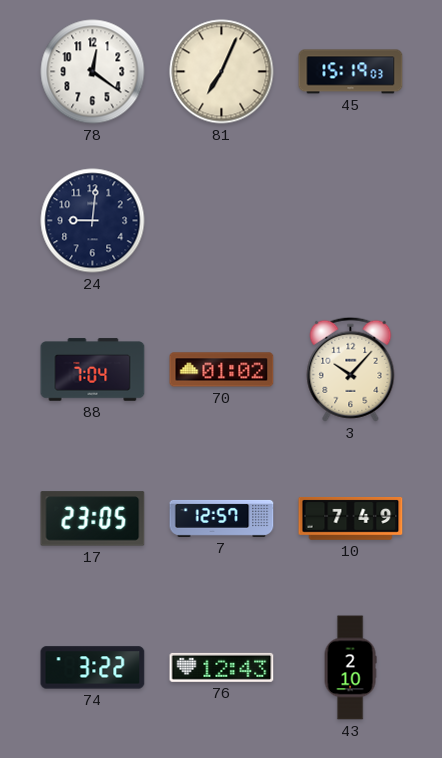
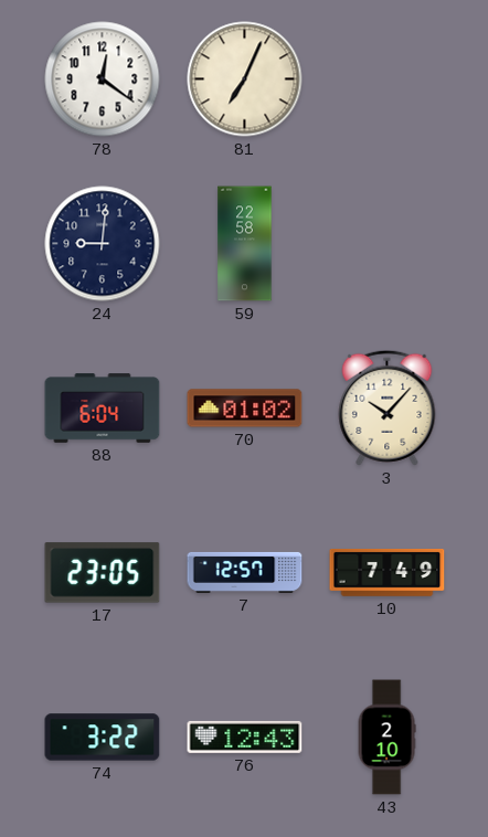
45: 15:19 -> none
59: none -> 22:58
88: 7:04 -> 6:04
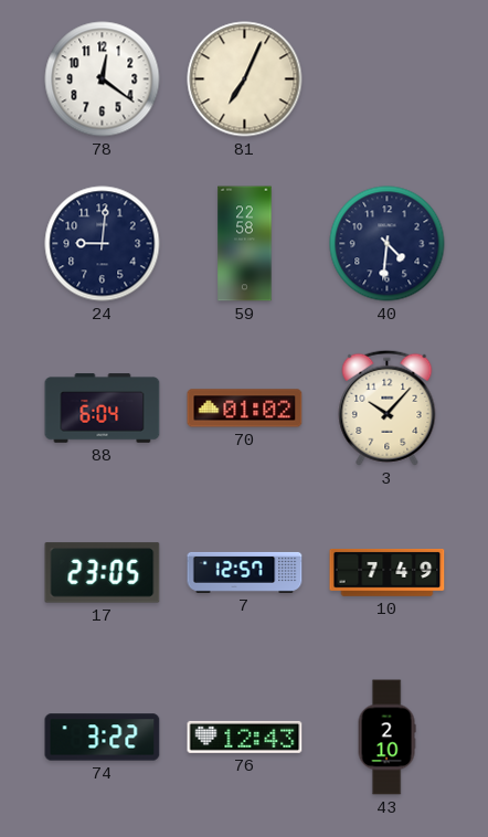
40: none -> 4:31
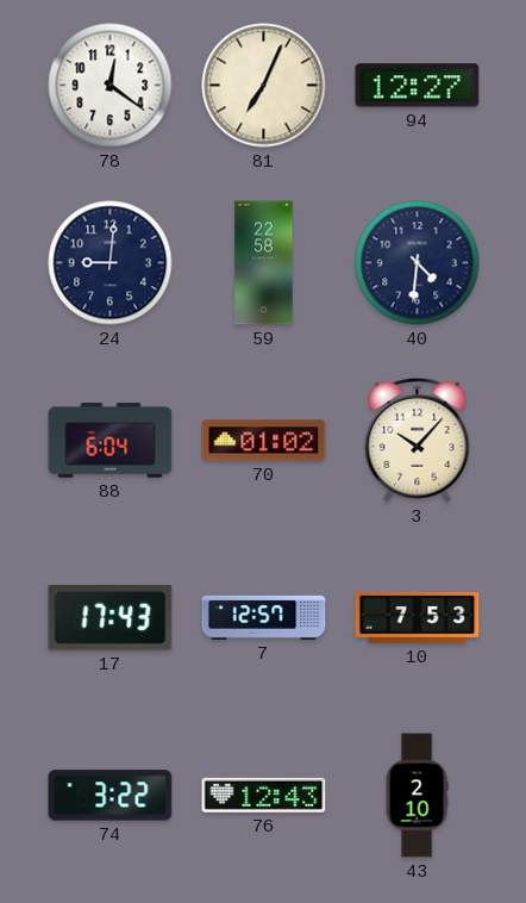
94: none -> 12:27
17: 23:05 -> 17:43
10: 7:49 -> 7:53
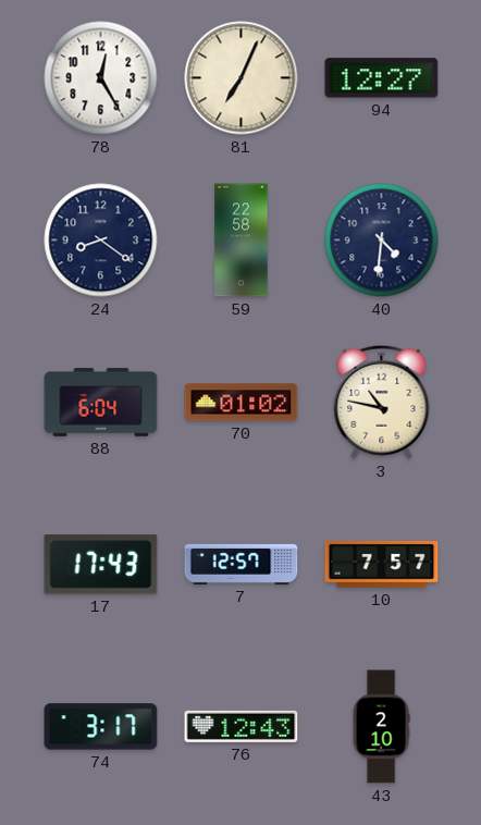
78: 12:21 -> 12:25
24: 9:01 -> 8:21
3: 10:07 -> 10:47
10: 7:53 -> 7:57
74: 3:22 -> 3:17
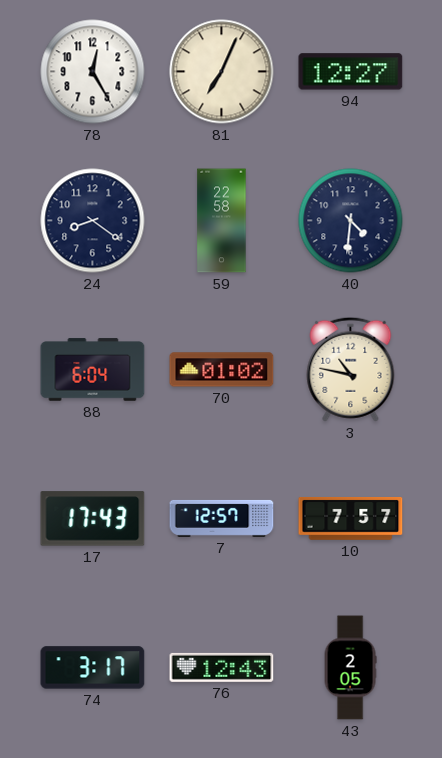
43: 2:10 -> 2:05
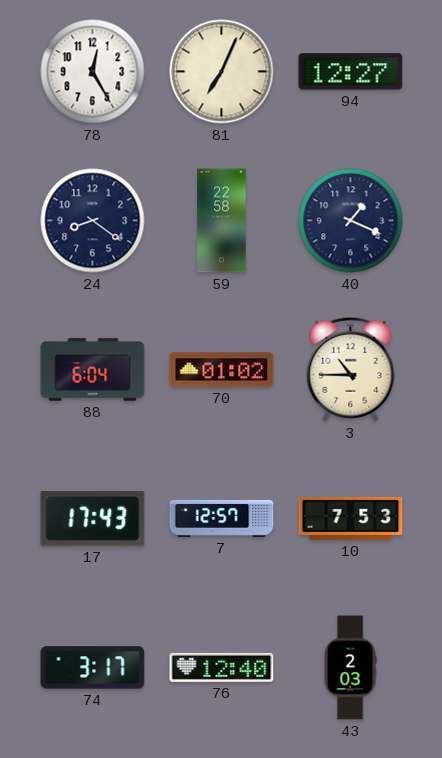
40: 4:31 -> 1:19
3: 10:47 -> 10:45
10: 7:57 -> 7:53
76: 12:43 -> 12:40
43: 2:05 -> 2:03
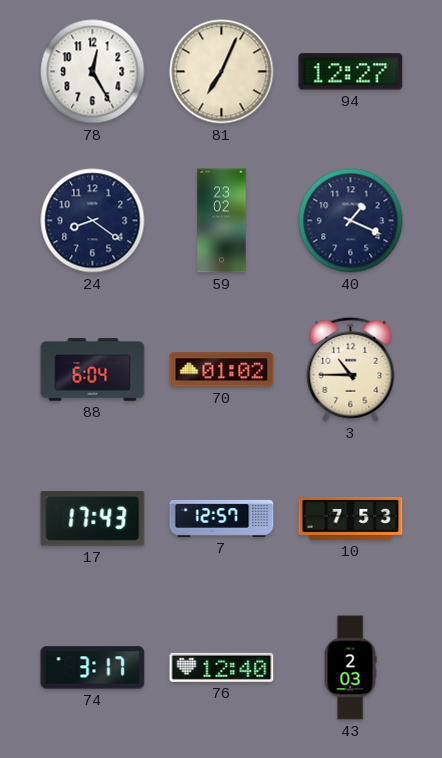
59: 22:58 -> 23:02
